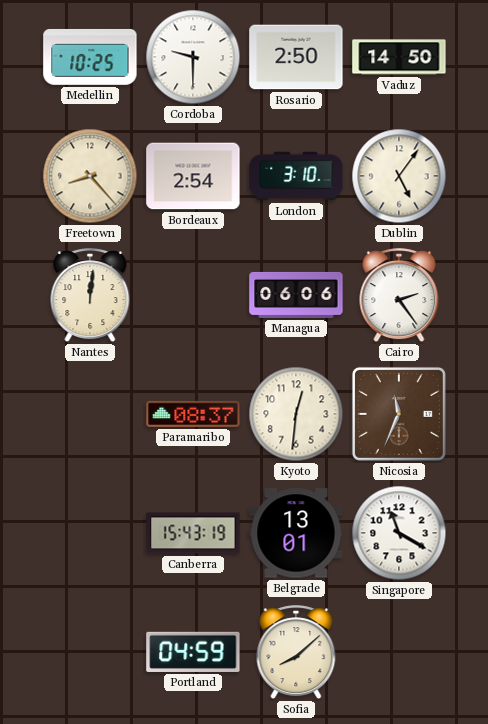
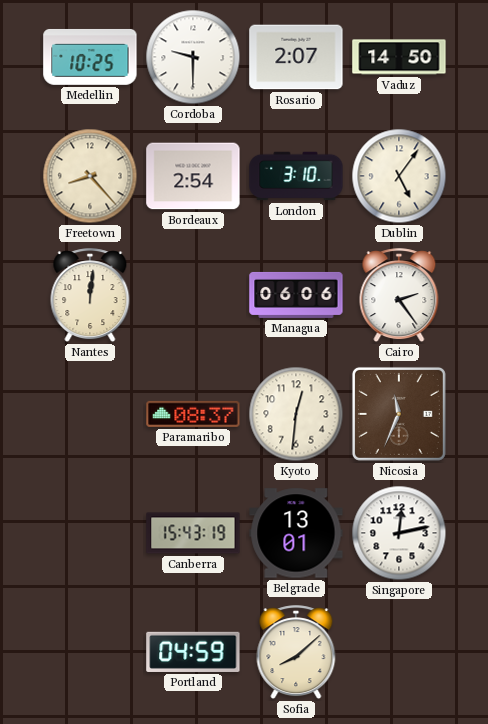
Rosario: 2:50 -> 2:07
Singapore: 11:20 -> 12:13
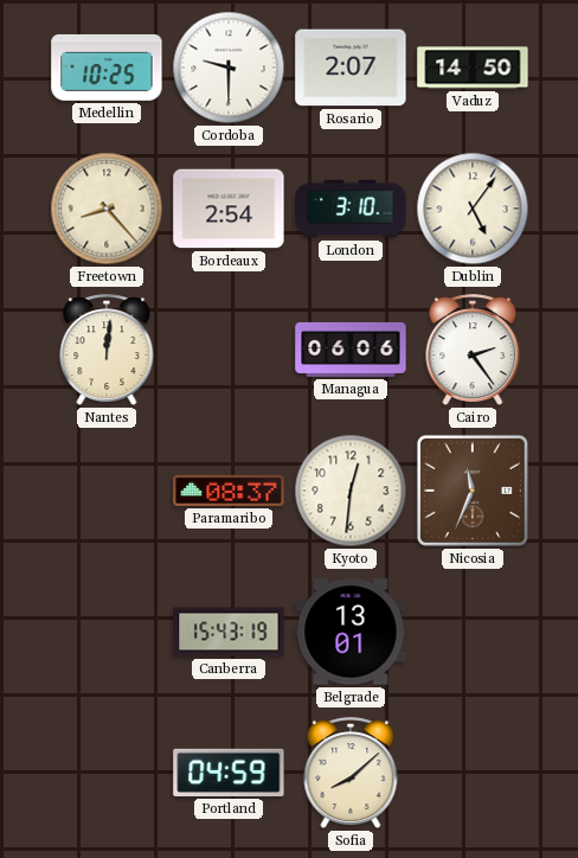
Singapore: 12:13 -> none
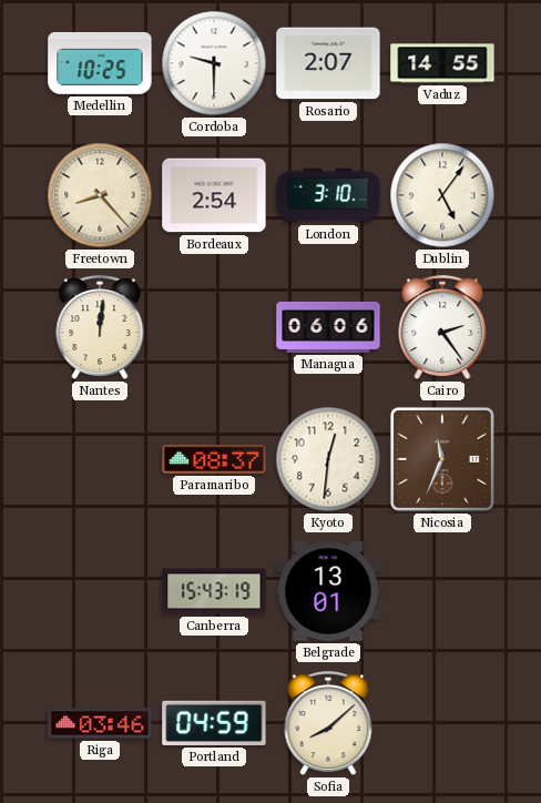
Vaduz: 14:50 -> 14:55
Riga: none -> 03:46
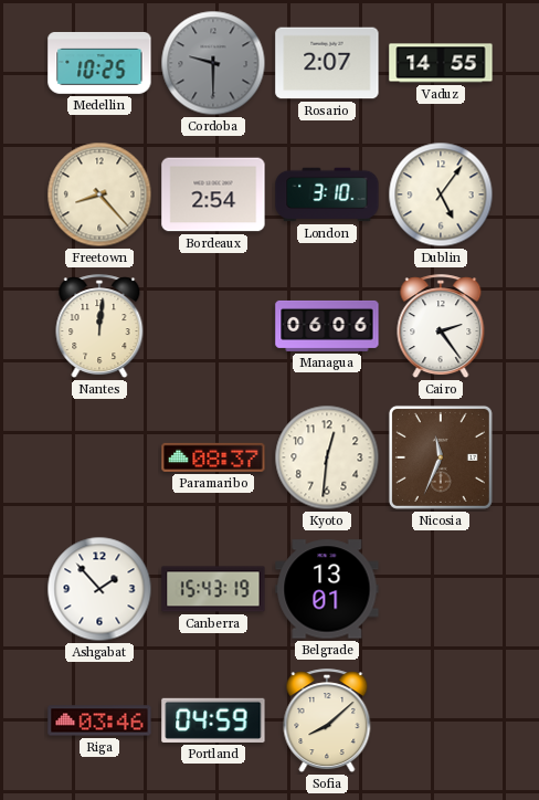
Cordoba dial: white -> grey
Ashgabat: none -> 1:53
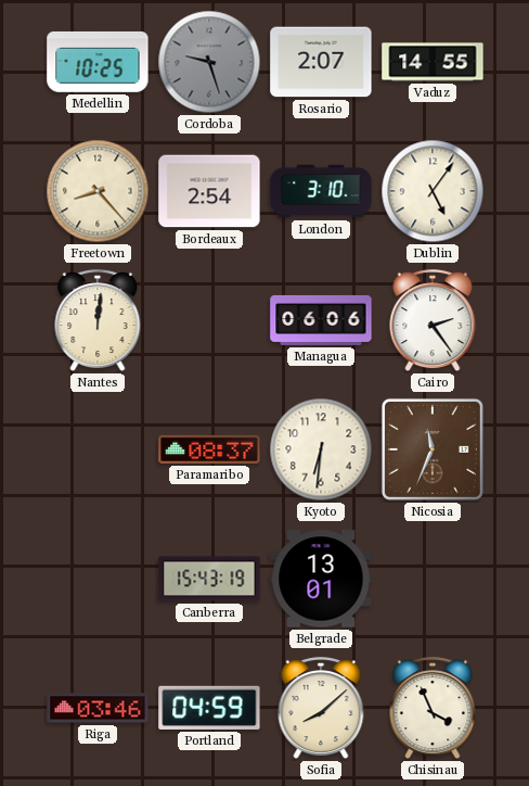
Cordoba: 9:30 -> 9:27
Kyoto: 12:31 -> 6:31
Ashgabat: 1:53 -> none
Chisinau: none -> 3:56
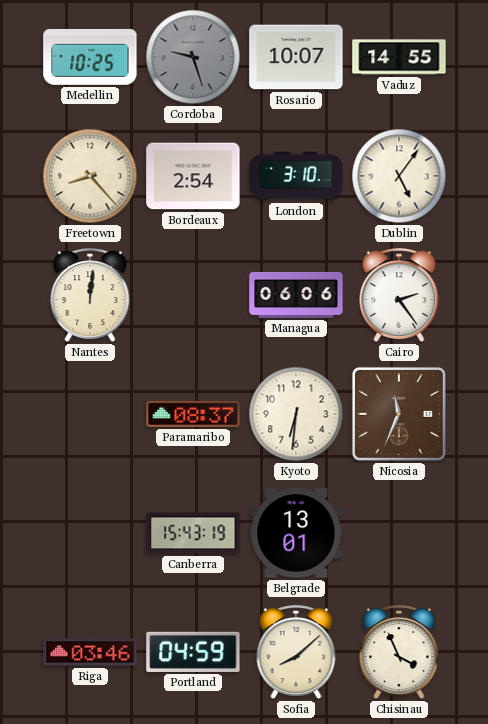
Rosario: 2:07 -> 10:07
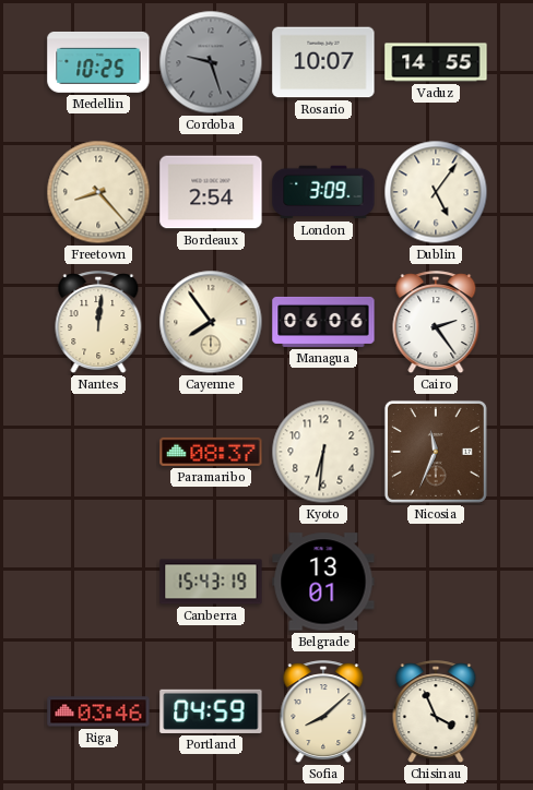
London: 3:10 -> 3:09
Cayenne: none -> 7:54
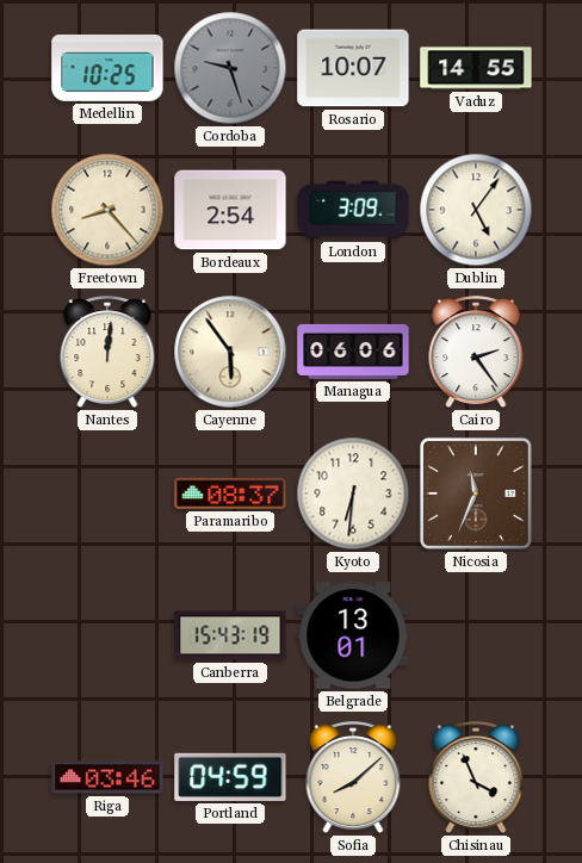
Cayenne: 7:54 -> 5:54
